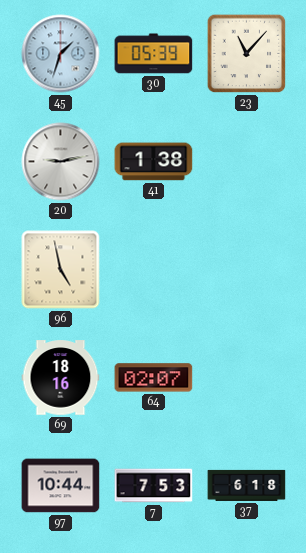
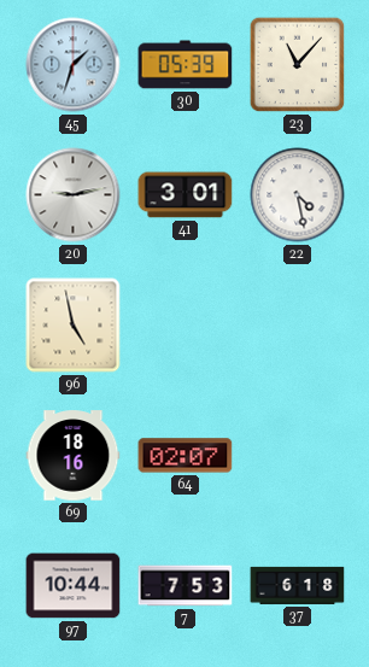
41: 1:38 -> 3:01
22: none -> 4:28
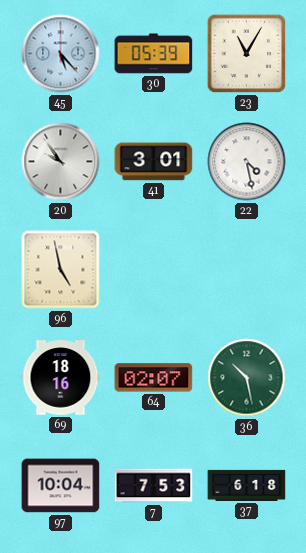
45: 1:33 -> 5:23
23: 11:07 -> 11:05
20: 9:13 -> 9:54
36: none -> 10:28
97: 10:44 -> 10:04
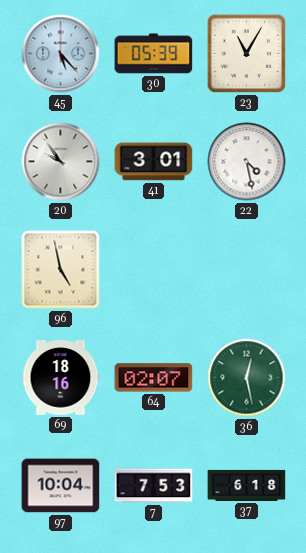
36: 10:28 -> 12:28
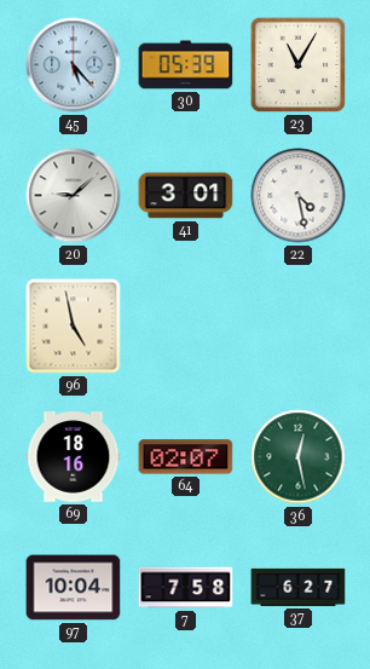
20: 9:54 -> 9:08
7: 7:53 -> 7:58
37: 6:18 -> 6:27
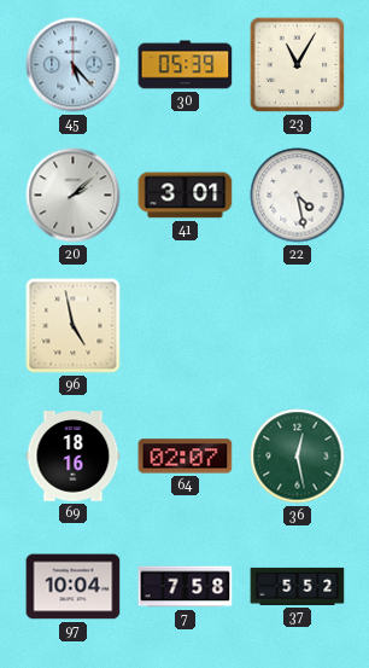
20: 9:08 -> 2:08
37: 6:27 -> 5:52
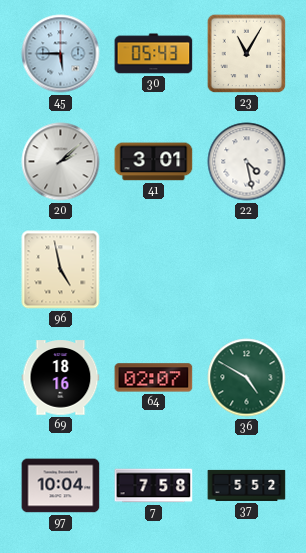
45: 5:23 -> 5:45
30: 05:39 -> 05:43
36: 12:28 -> 4:50
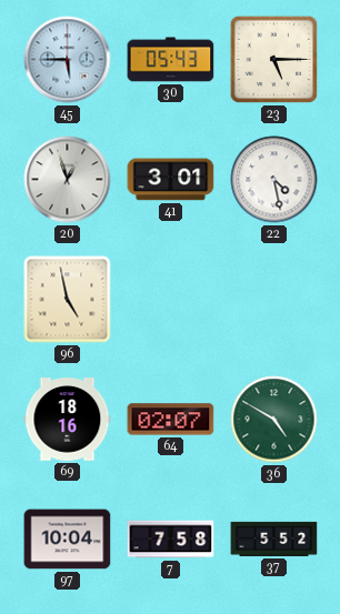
23: 11:05 -> 5:15
20: 2:08 -> 12:57
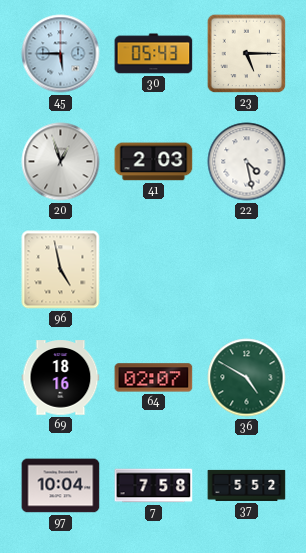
41: 3:01 -> 2:03
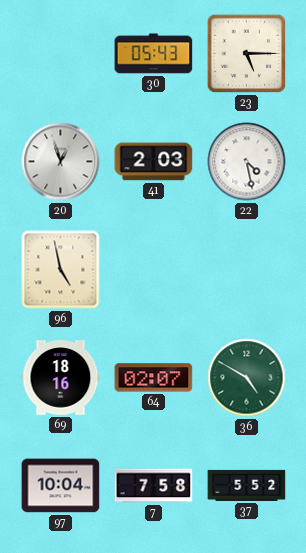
45: 5:45 -> none
